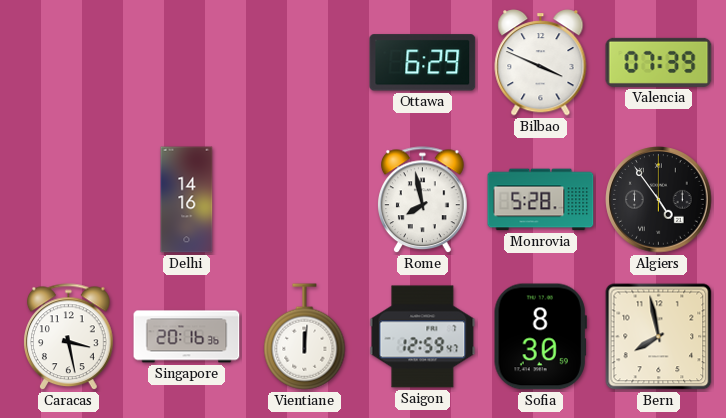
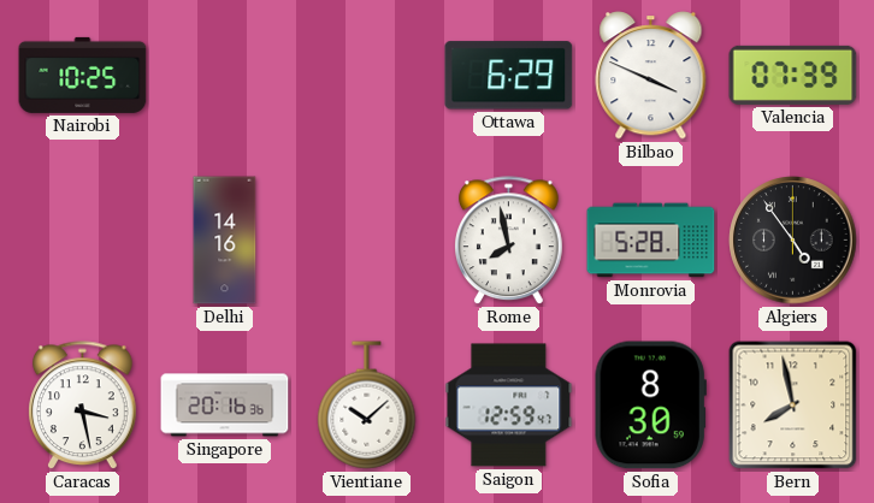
Nairobi: none -> 10:25
Vientiane: 12:01 -> 10:08
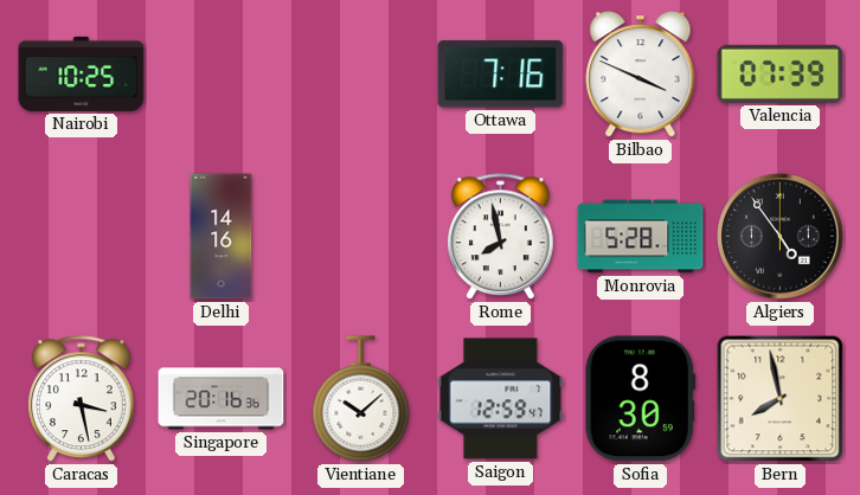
Ottawa: 6:29 -> 7:16
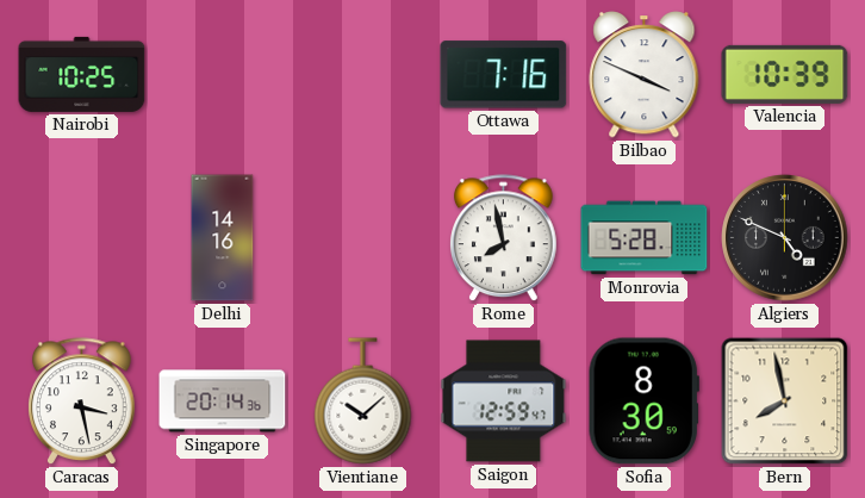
Valencia: 07:39 -> 10:39
Algiers: 4:54 -> 4:49
Singapore: 20:16 -> 20:14
